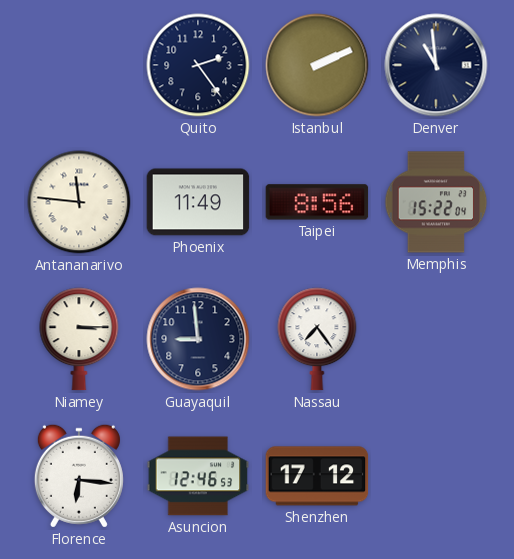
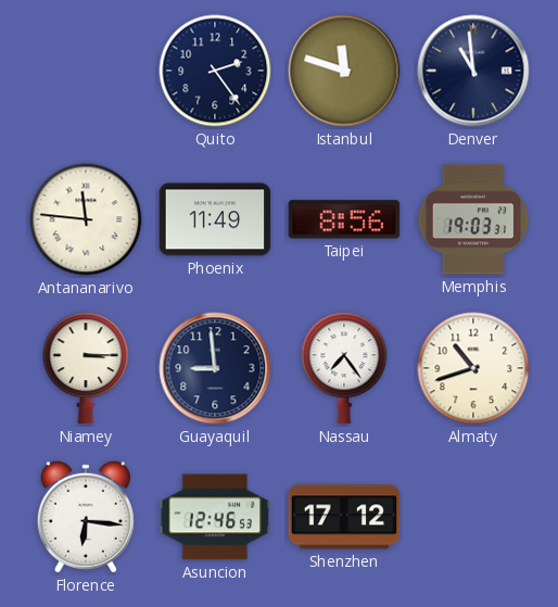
Istanbul: 2:11 -> 11:48
Memphis: 15:22 -> 19:03
Almaty: none -> 10:42
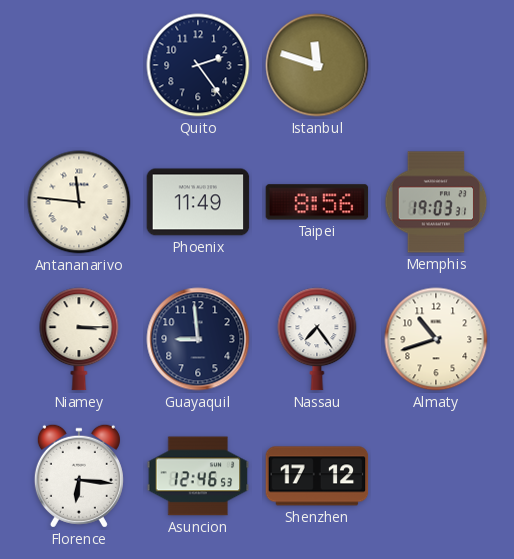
Denver: 10:59 -> none
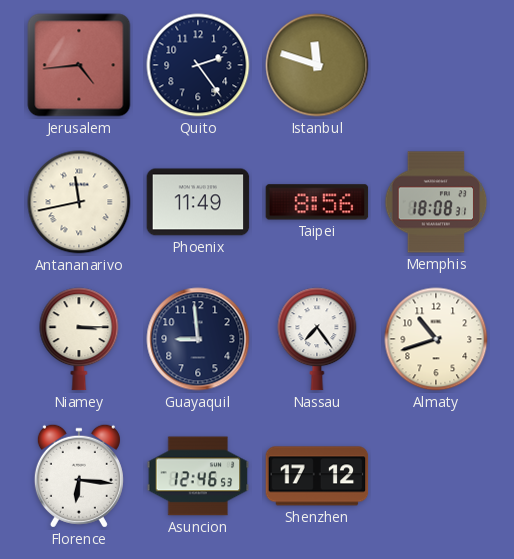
Jerusalem: none -> 4:44
Antananarivo: 11:46 -> 11:43
Memphis: 19:03 -> 18:08
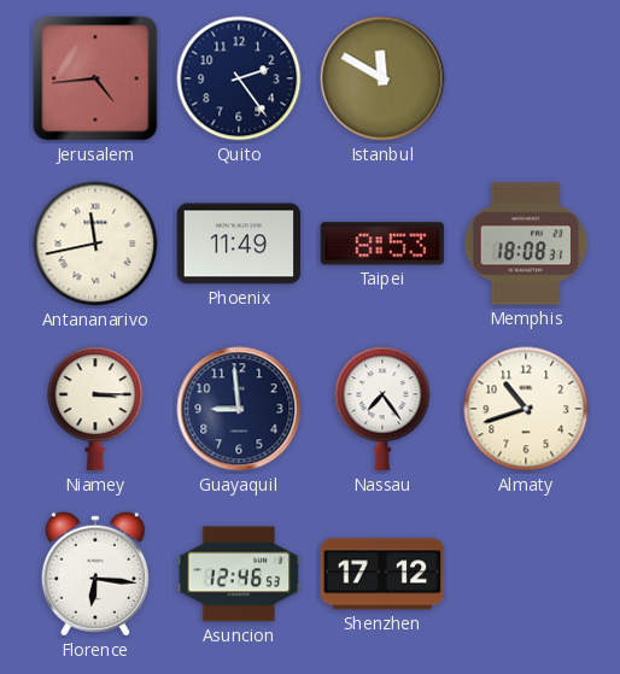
Istanbul: 11:48 -> 11:50
Taipei: 8:56 -> 8:53
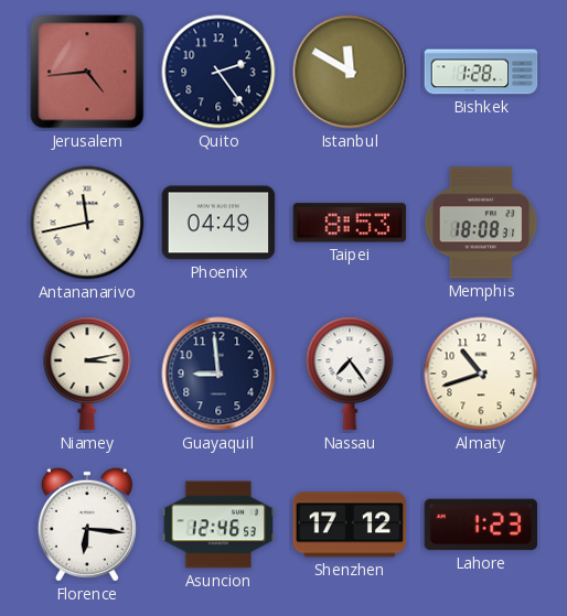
Bishkek: none -> 1:28
Phoenix: 11:49 -> 04:49
Niamey: 3:15 -> 3:13
Lahore: none -> 1:23
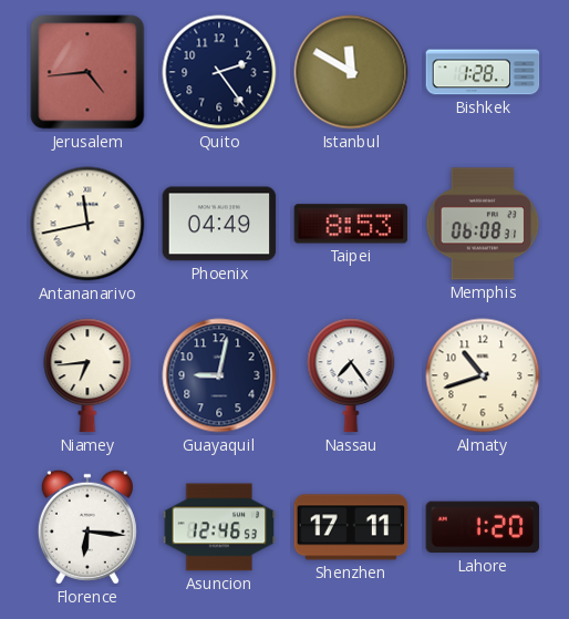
Memphis: 18:08 -> 06:08
Niamey: 3:13 -> 6:44
Guayaquil: 8:59 -> 9:02
Shenzhen: 17:12 -> 17:11
Lahore: 1:23 -> 1:20
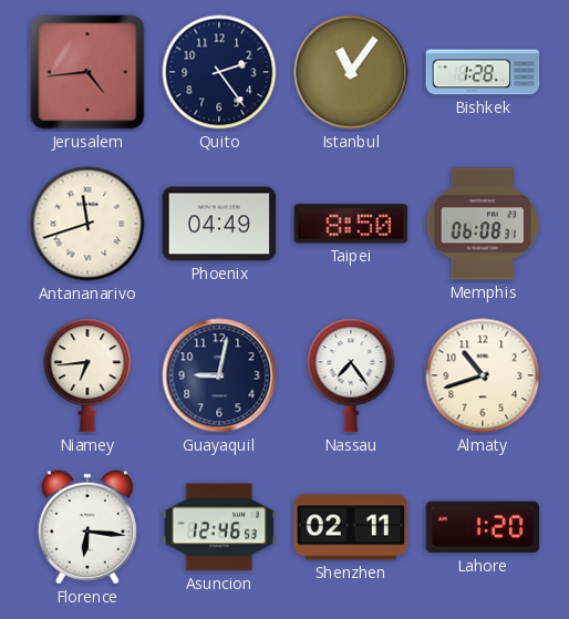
Istanbul: 11:50 -> 11:06
Antananarivo: 11:43 -> 11:42
Taipei: 8:53 -> 8:50
Shenzhen: 17:11 -> 02:11
